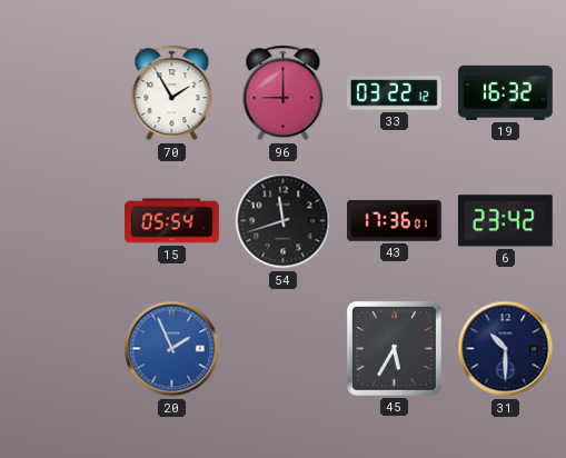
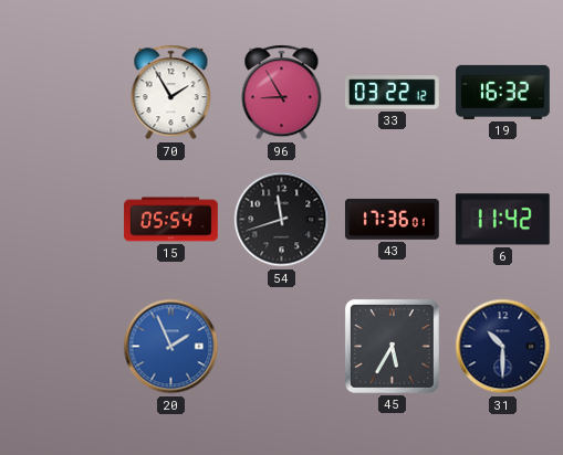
96: 9:00 -> 8:55
6: 23:42 -> 11:42
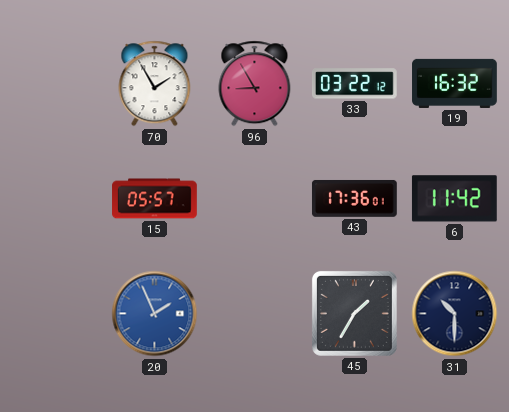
15: 05:54 -> 05:57
54: 11:42 -> none
45: 5:35 -> 1:35
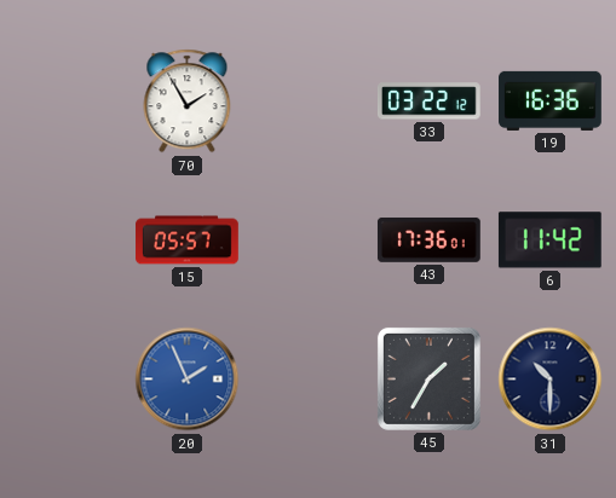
96: 8:55 -> none
19: 16:32 -> 16:36
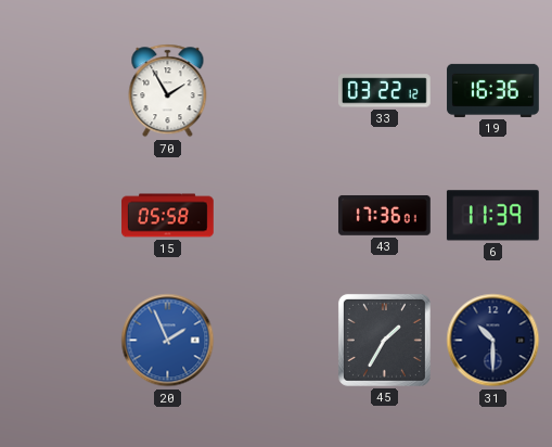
15: 05:57 -> 05:58
6: 11:42 -> 11:39
